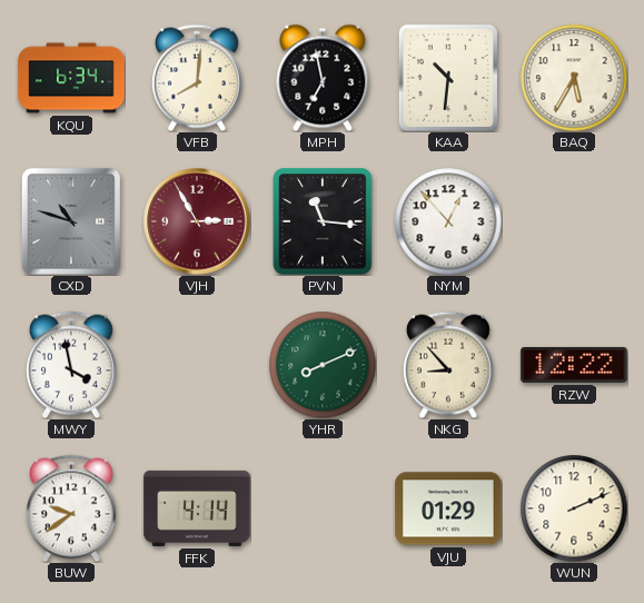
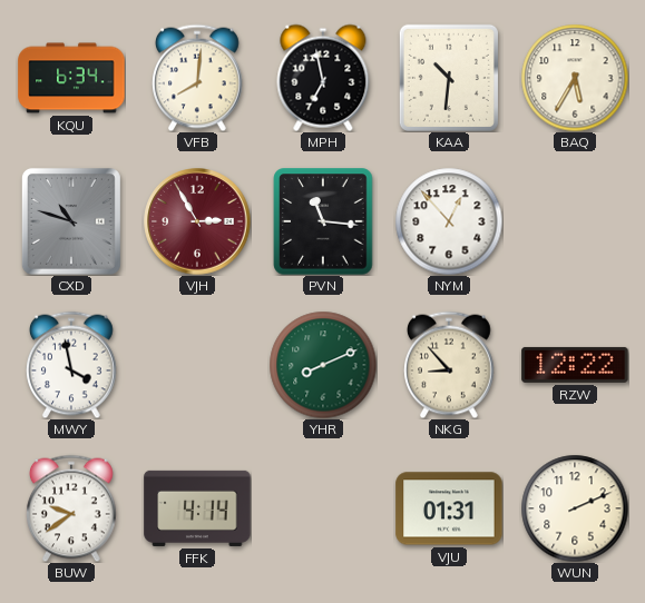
VJU: 01:29 -> 01:31
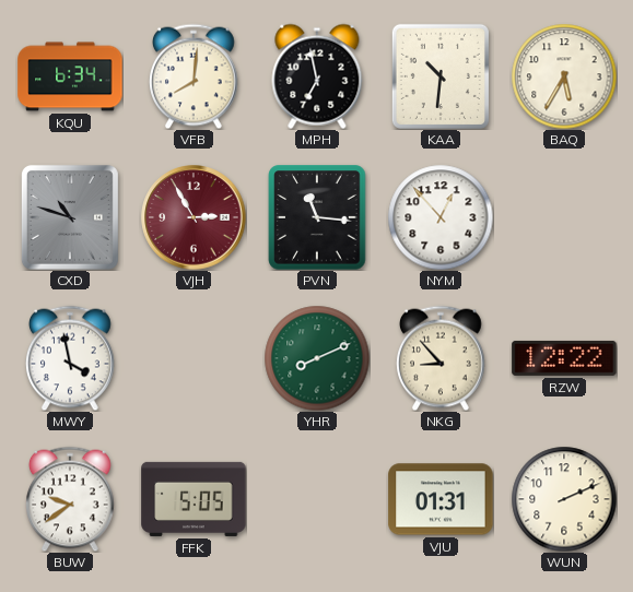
FFK: 4:14 -> 5:05
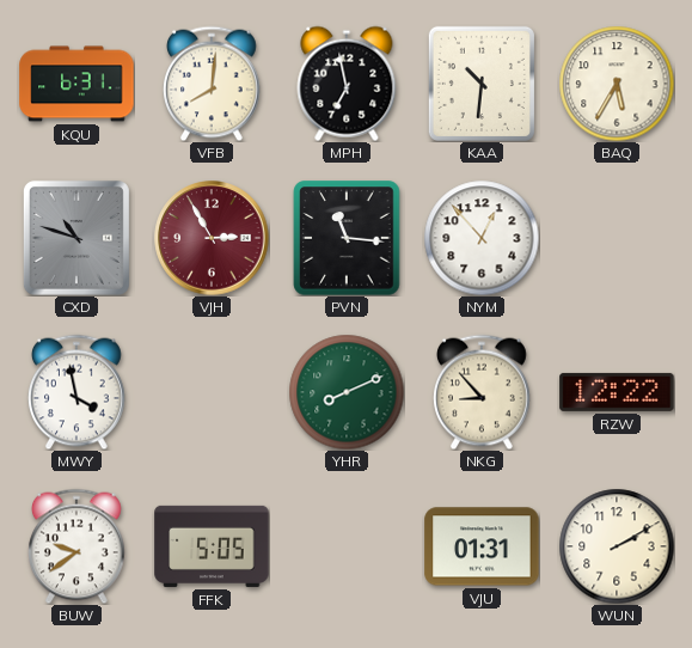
KQU: 6:34 -> 6:31
WUN: 2:11 -> 2:10
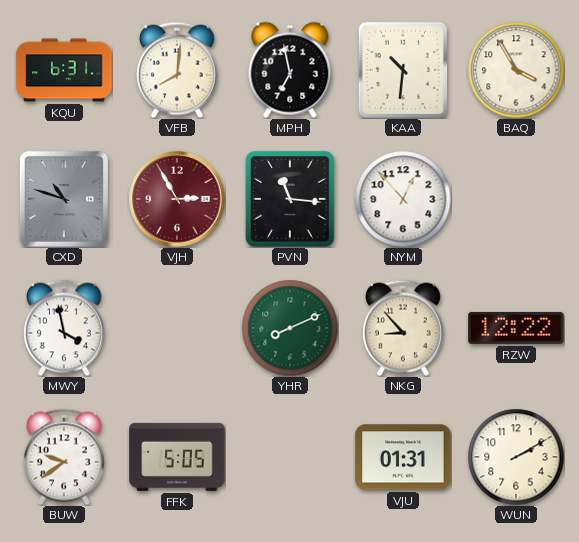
BAQ: 5:35 -> 3:55
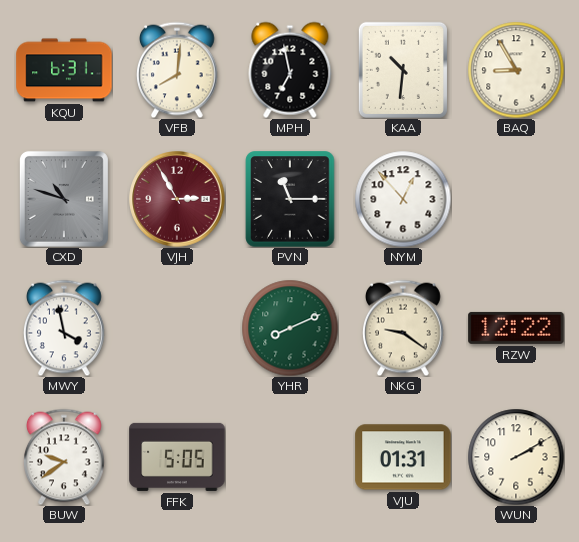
BAQ: 3:55 -> 8:55
PVN: 11:16 -> 11:15
NKG: 8:53 -> 9:21
